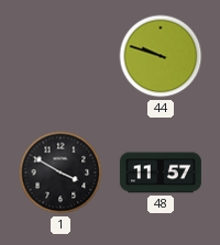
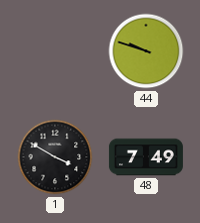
48: 11:57 -> 7:49
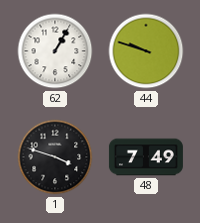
62: none -> 1:05
1: 3:50 -> 3:48
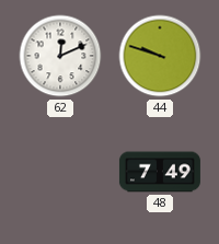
62: 1:05 -> 12:11
1: 3:48 -> none
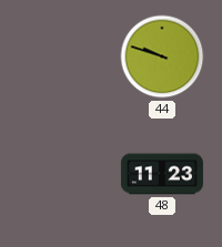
62: 12:11 -> none
48: 7:49 -> 11:23
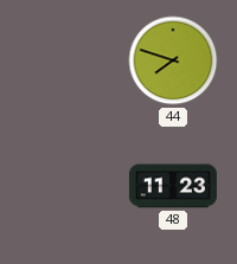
44: 9:48 -> 7:48
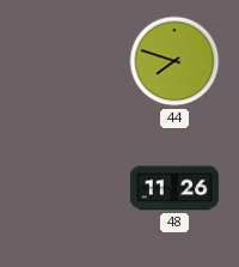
48: 11:23 -> 11:26
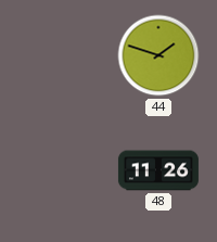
44: 7:48 -> 1:48
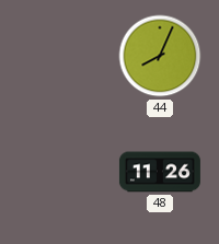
44: 1:48 -> 8:04
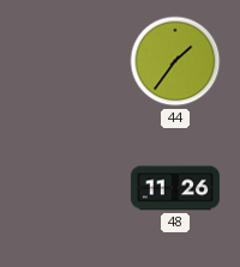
44: 8:04 -> 1:36
